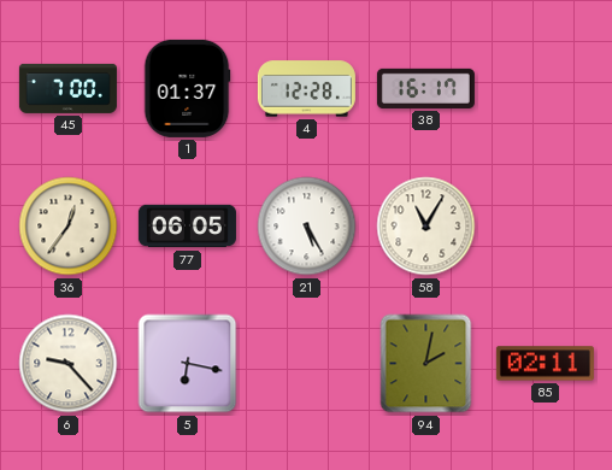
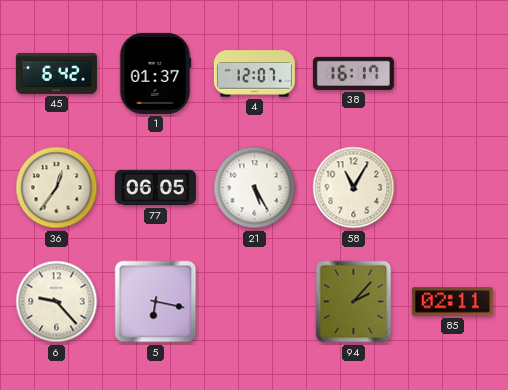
45: 7:00 -> 6:42
4: 12:28 -> 12:07
94: 2:02 -> 2:07
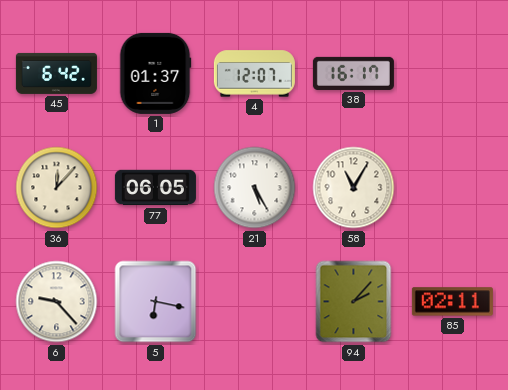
36: 12:36 -> 12:07
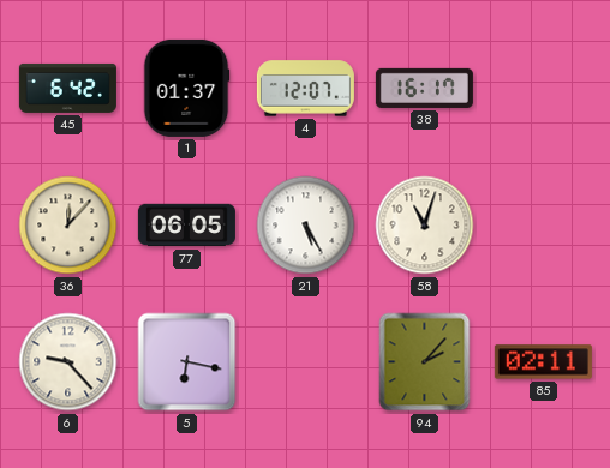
58: 11:05 -> 11:03
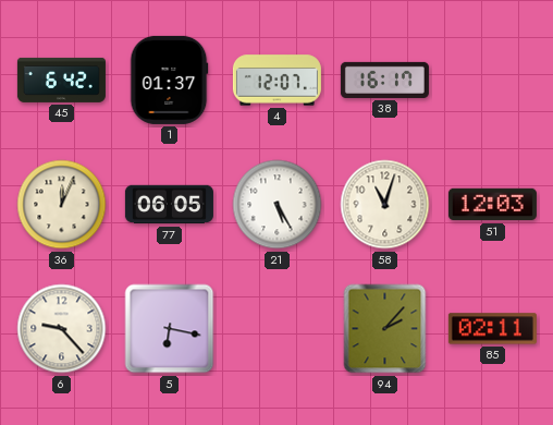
36: 12:07 -> 12:04
51: none -> 12:03
